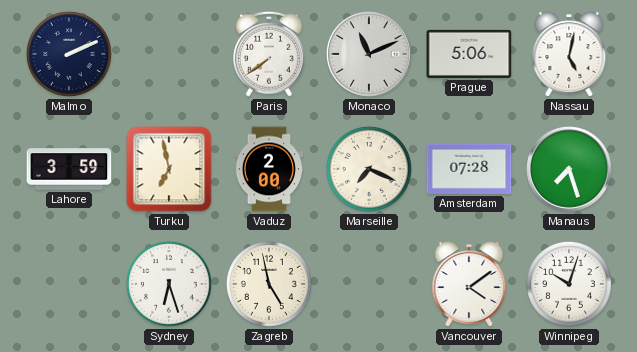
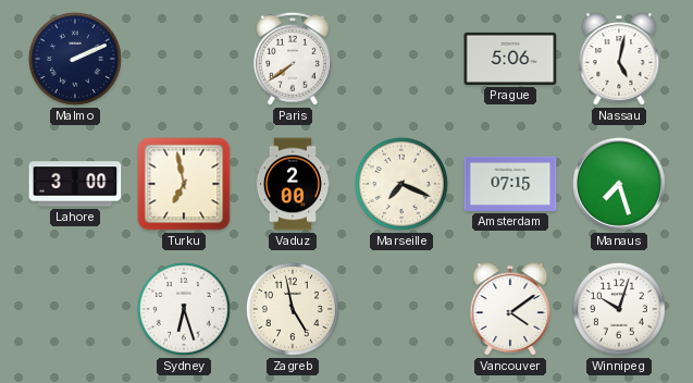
Monaco: 11:11 -> none
Lahore: 3:59 -> 3:00
Amsterdam: 07:28 -> 07:15
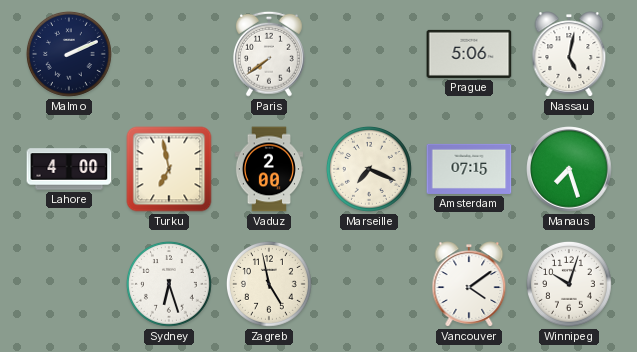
Lahore: 3:00 -> 4:00
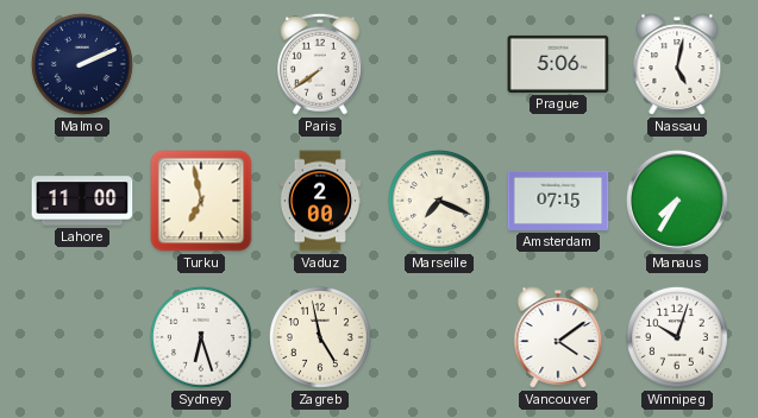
Lahore: 4:00 -> 11:00
Manaus: 7:27 -> 7:35
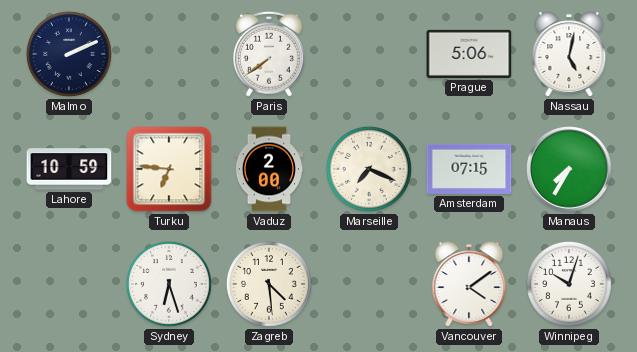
Lahore: 11:00 -> 10:59
Turku: 6:58 -> 6:46
Zagreb: 4:58 -> 4:29
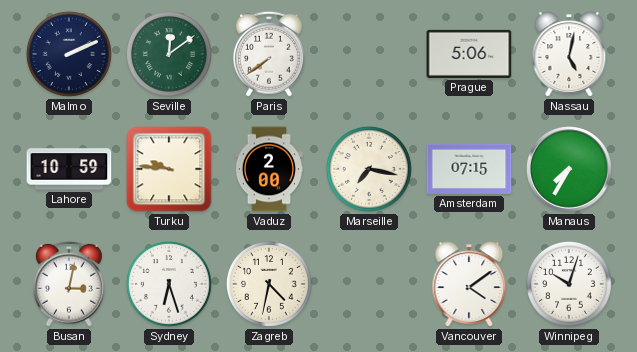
Seville: none -> 12:09
Turku: 6:46 -> 9:46
Marseille: 7:19 -> 7:17
Busan: none -> 3:02
Zagreb: 4:29 -> 4:32
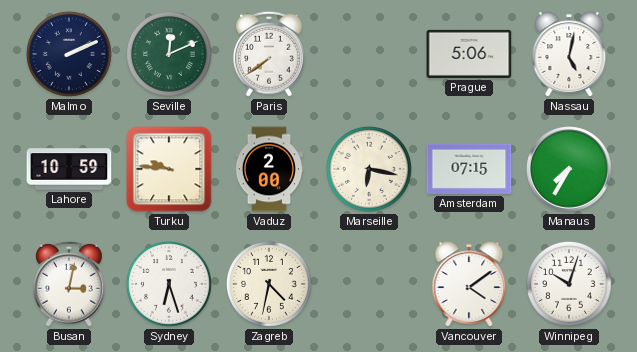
Seville: 12:09 -> 12:11
Marseille: 7:17 -> 6:17
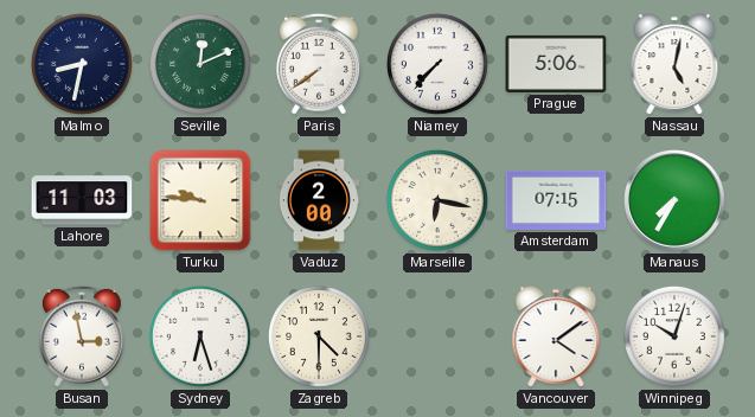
Malmo: 2:11 -> 8:32
Niamey: none -> 7:37
Lahore: 10:59 -> 11:03
Busan: 3:02 -> 2:58
Zagreb: 4:32 -> 4:30
